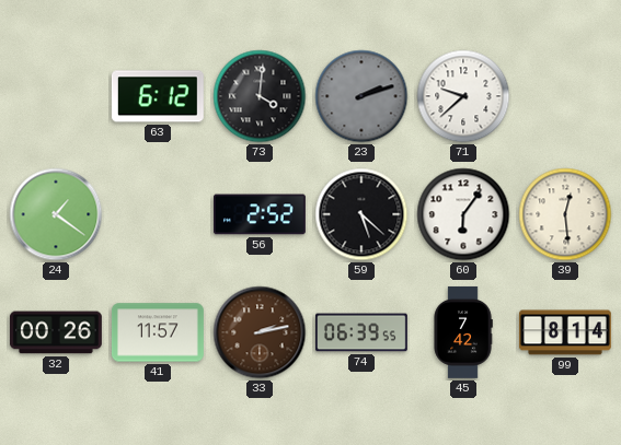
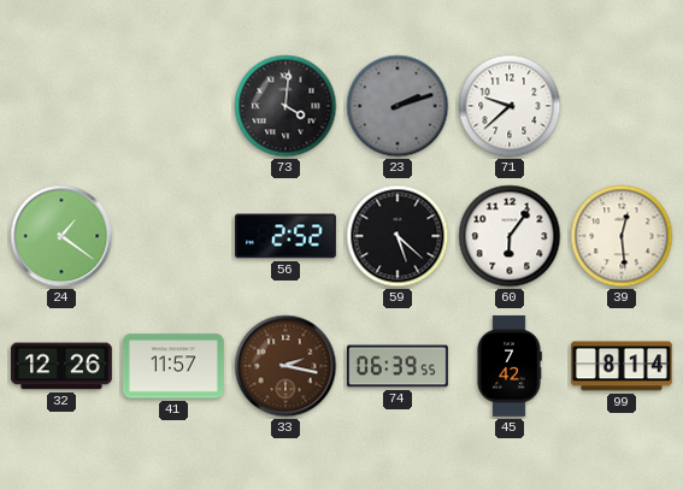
63: 6:12 -> none
32: 00:26 -> 12:26
33: 2:13 -> 2:17
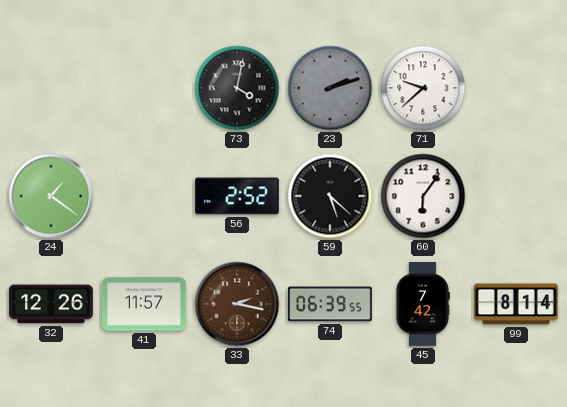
73: 4:01 -> 4:02
39: 12:29 -> none
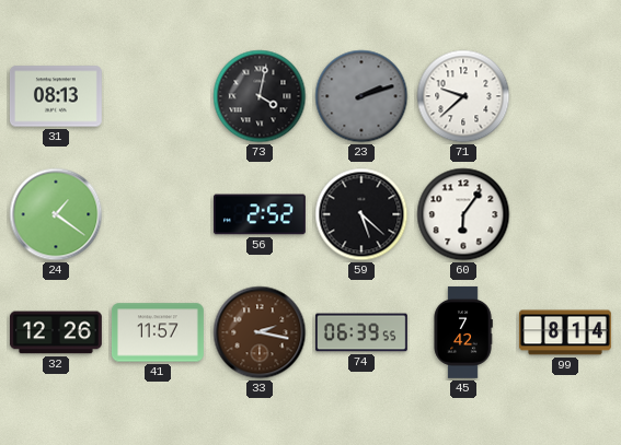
31: none -> 08:13
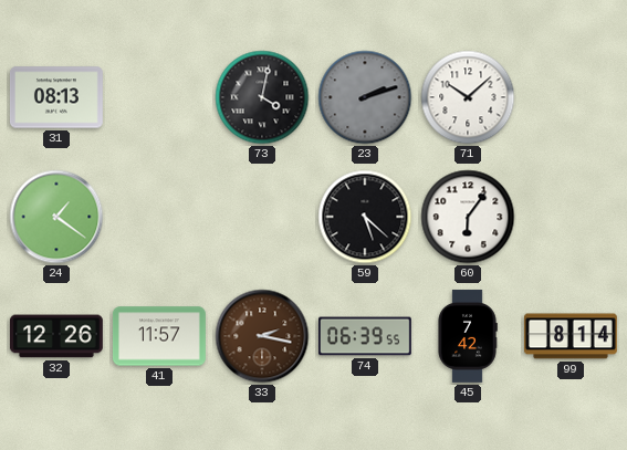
71: 9:38 -> 10:08
56: 2:52 -> none
